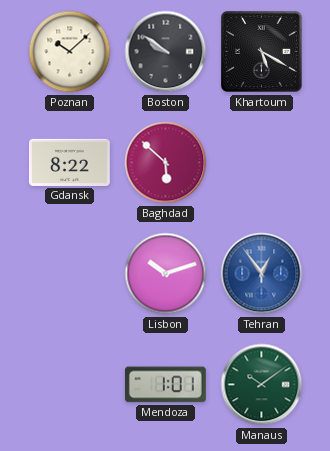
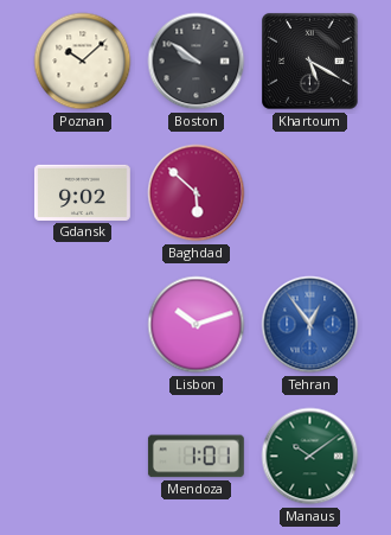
Gdansk: 8:22 -> 9:02
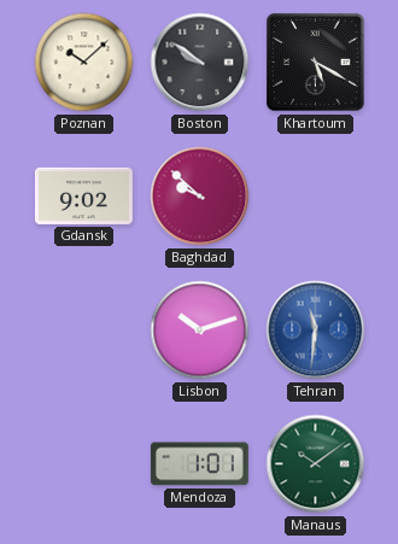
Baghdad: 5:52 -> 9:52
Tehran: 12:54 -> 11:31
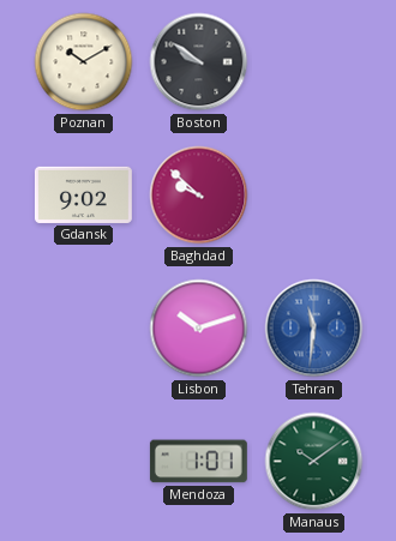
Poznan: 10:08 -> 10:10
Khartoum: 5:20 -> none
